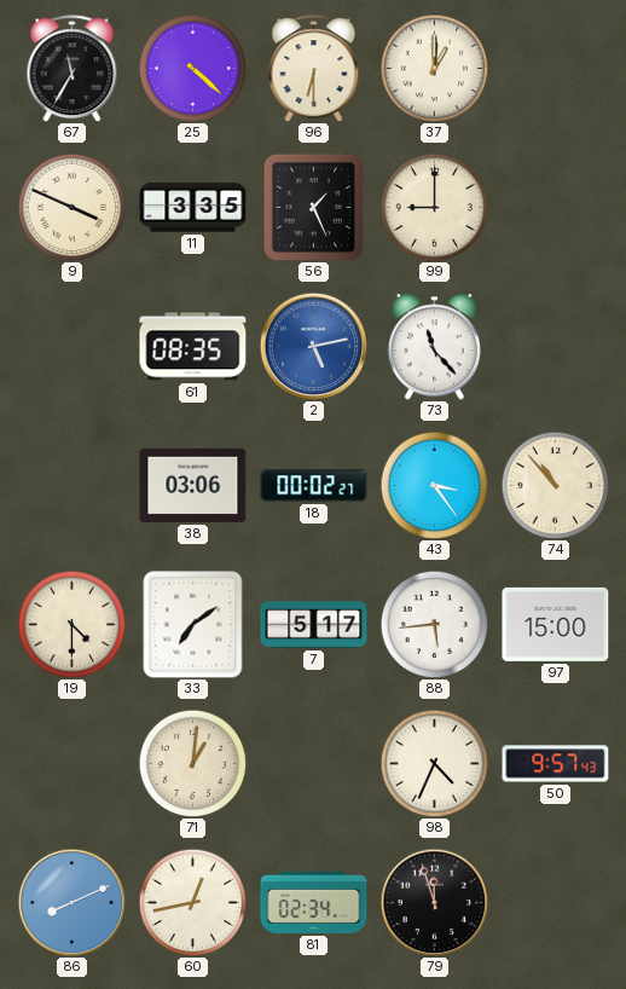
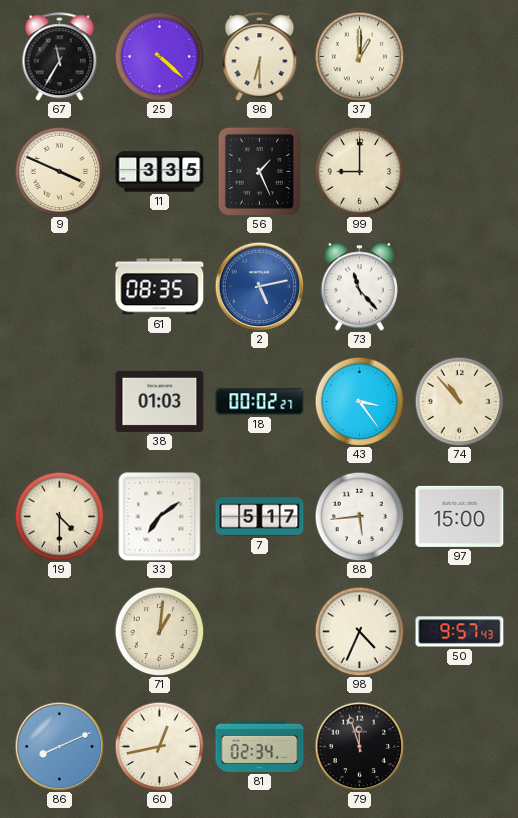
38: 03:06 -> 01:03
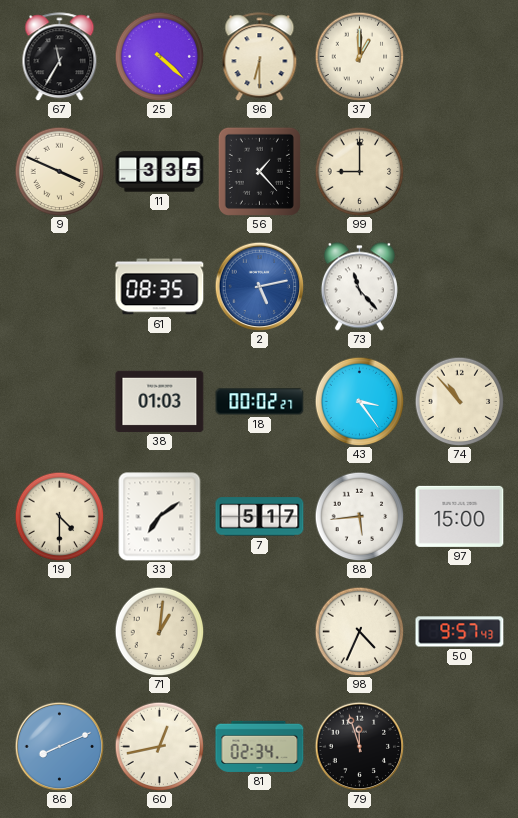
56: 1:26 -> 1:23
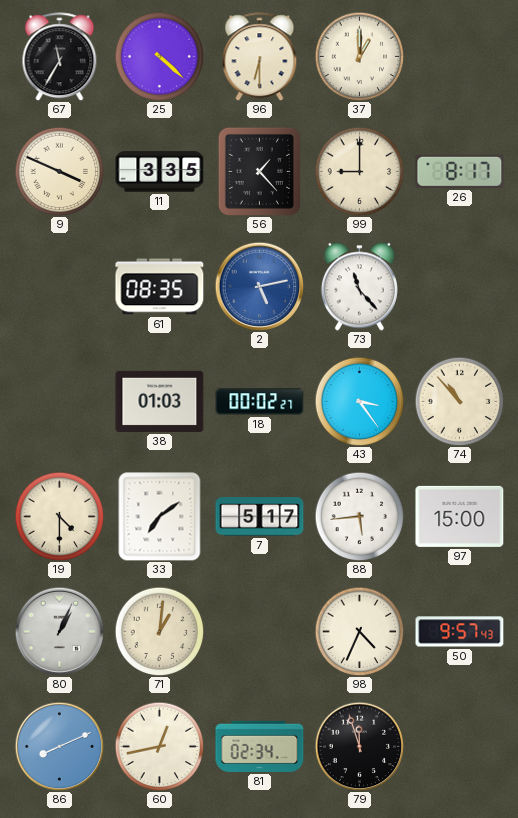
26: none -> 8:17
80: none -> 1:04
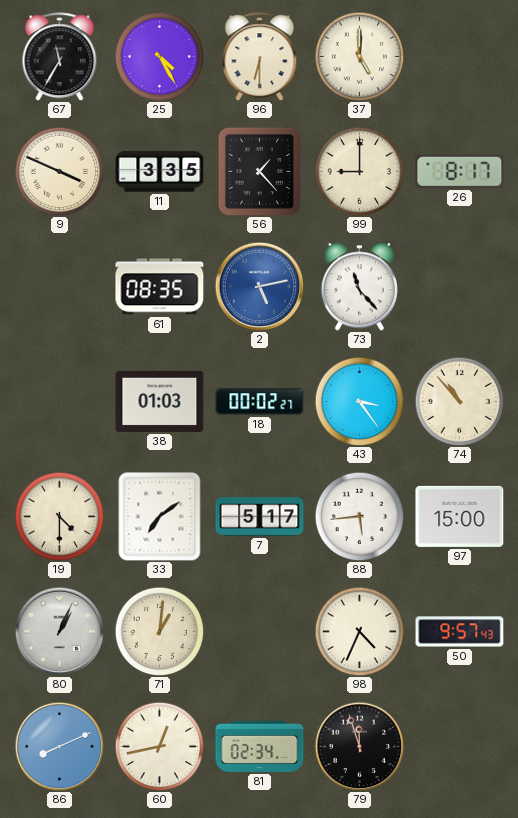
25: 4:22 -> 4:25
37: 1:00 -> 5:00
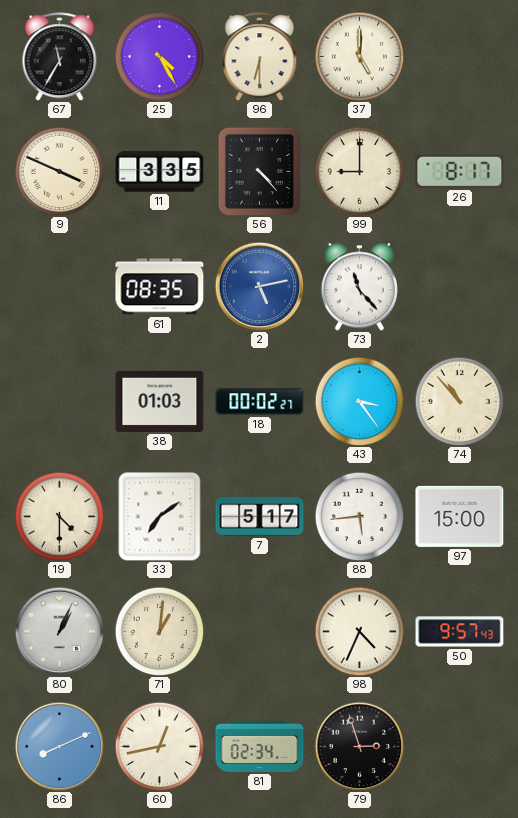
56: 1:23 -> 4:23
79: 11:57 -> 2:57
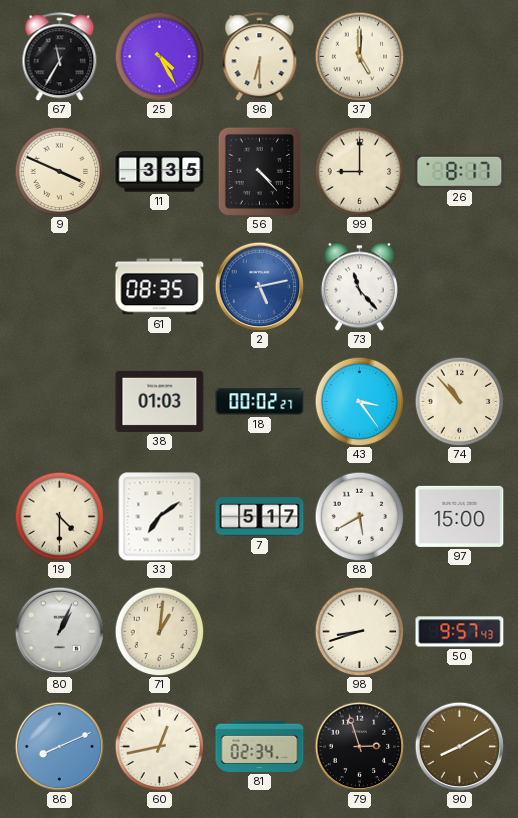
88: 5:44 -> 5:40
98: 4:34 -> 8:42
90: none -> 8:10
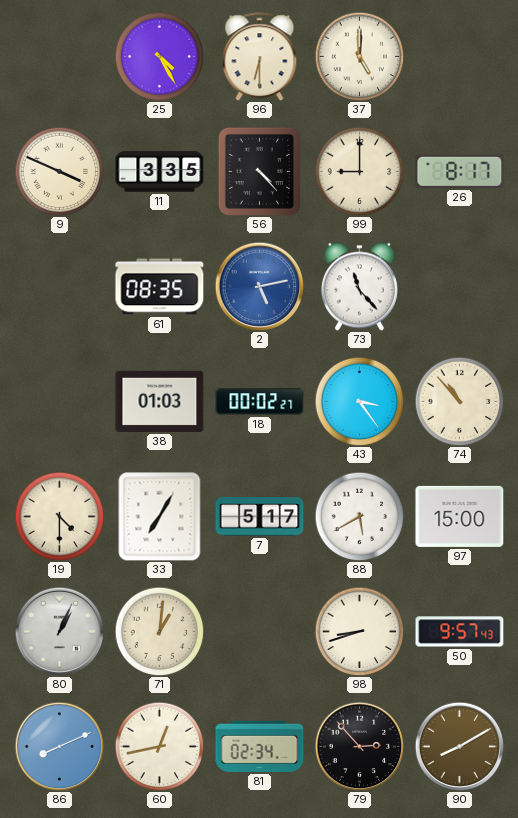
67: 11:35 -> none
33: 7:09 -> 7:05
79: 2:57 -> 2:53
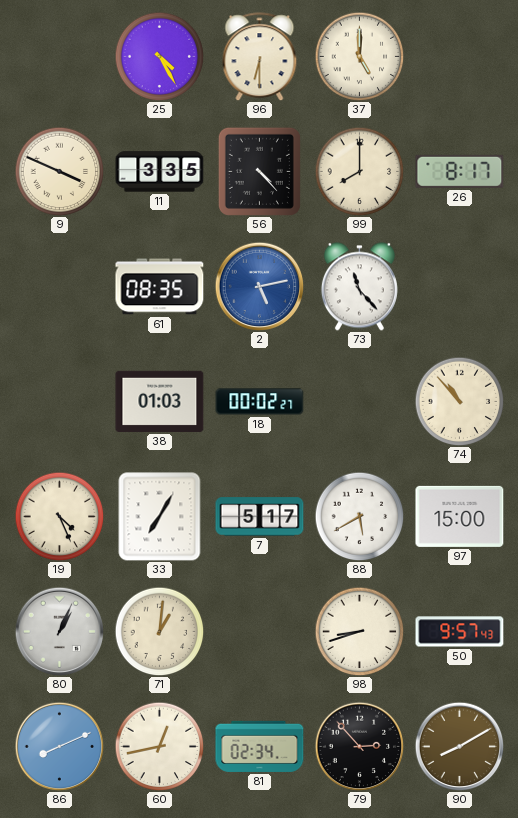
99: 9:00 -> 8:00
43: 3:24 -> none
19: 4:30 -> 4:26
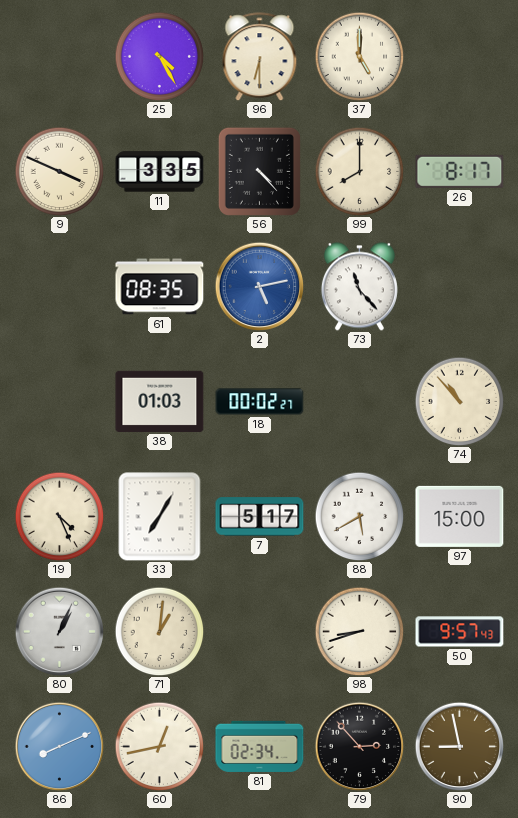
90: 8:10 -> 8:58
